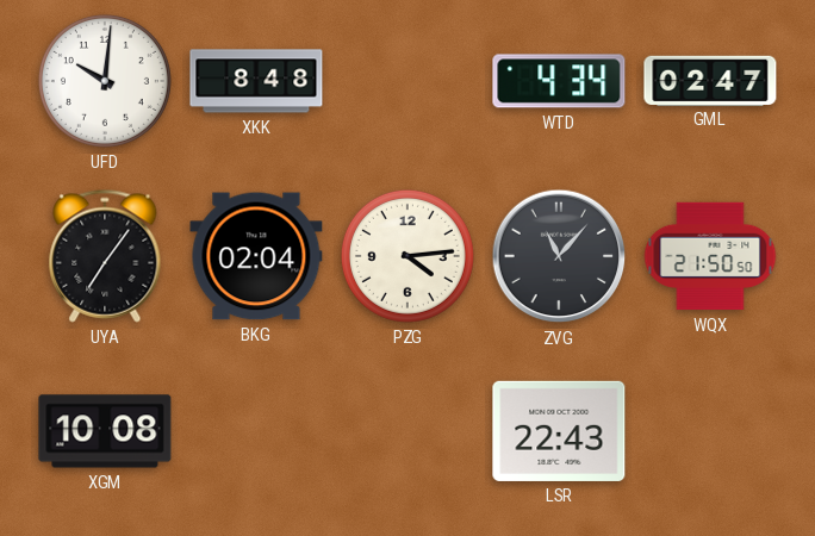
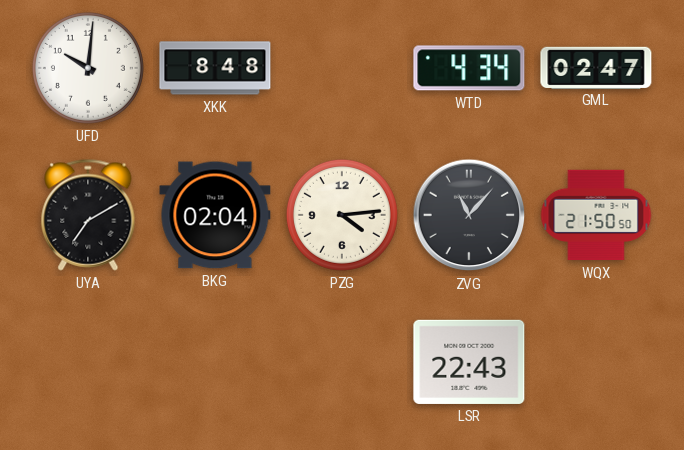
UYA: 7:06 -> 7:10
XGM: 10:08 -> none
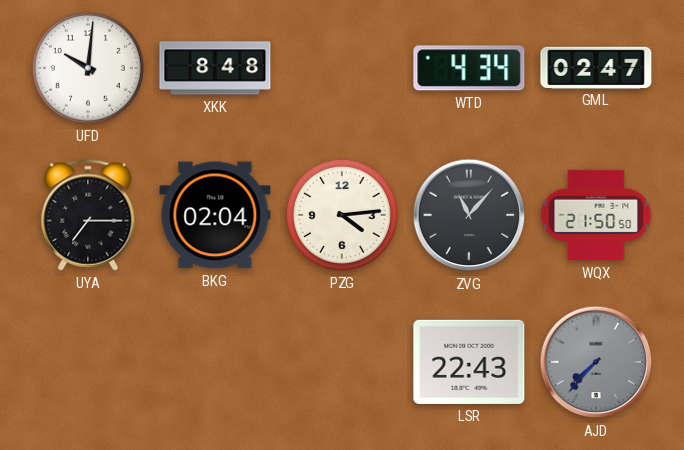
UYA: 7:10 -> 7:15
AJD: none -> 7:37
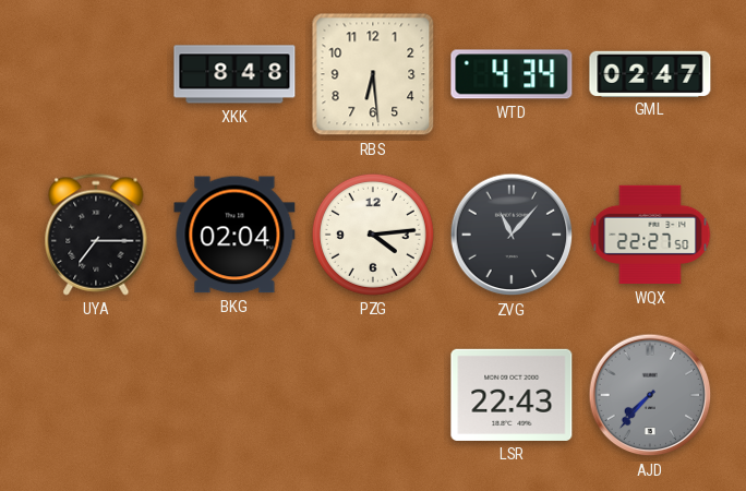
UFD: 10:01 -> none
RBS: none -> 6:29
WQX: 21:50 -> 22:27
